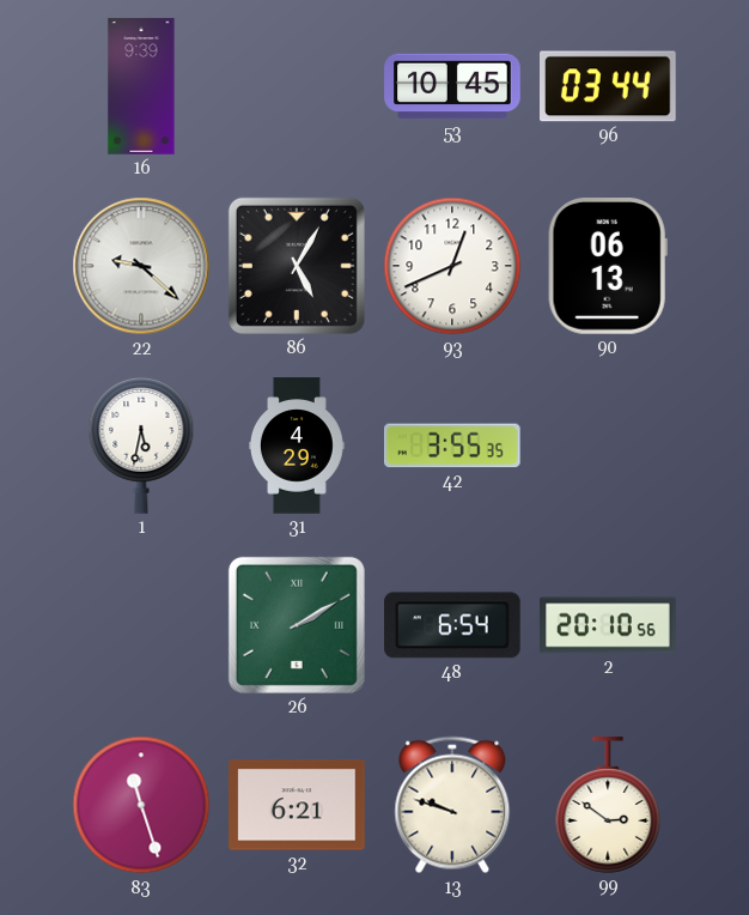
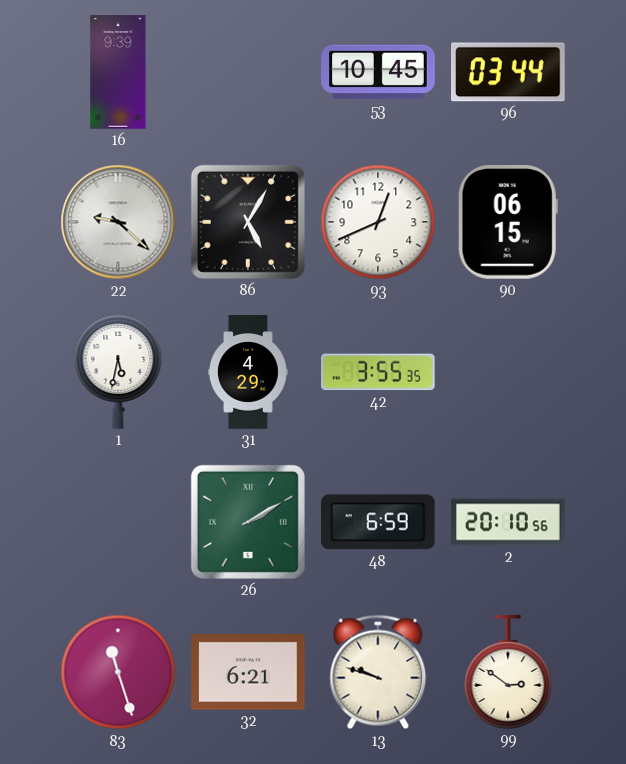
90: 06:13 -> 06:15
48: 6:54 -> 6:59
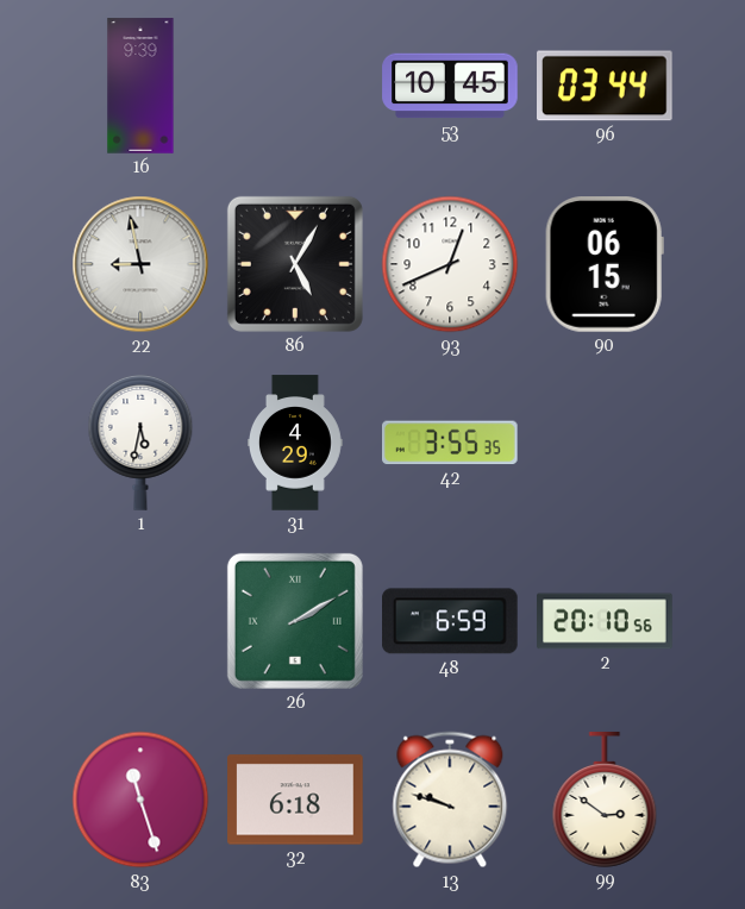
22: 9:22 -> 8:58
32: 6:21 -> 6:18
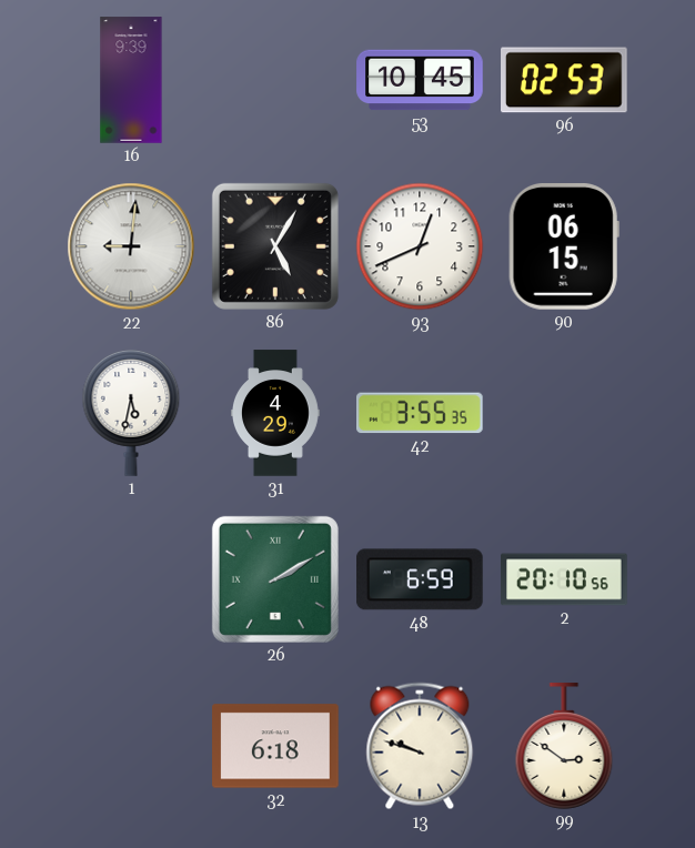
96: 03:44 -> 02:53
22: 8:58 -> 9:01
83: 11:27 -> none
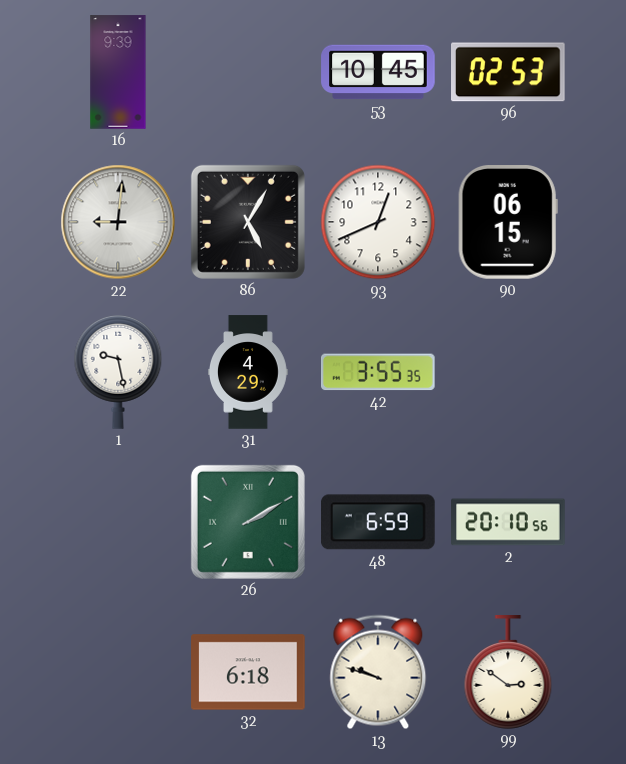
1: 5:32 -> 9:28
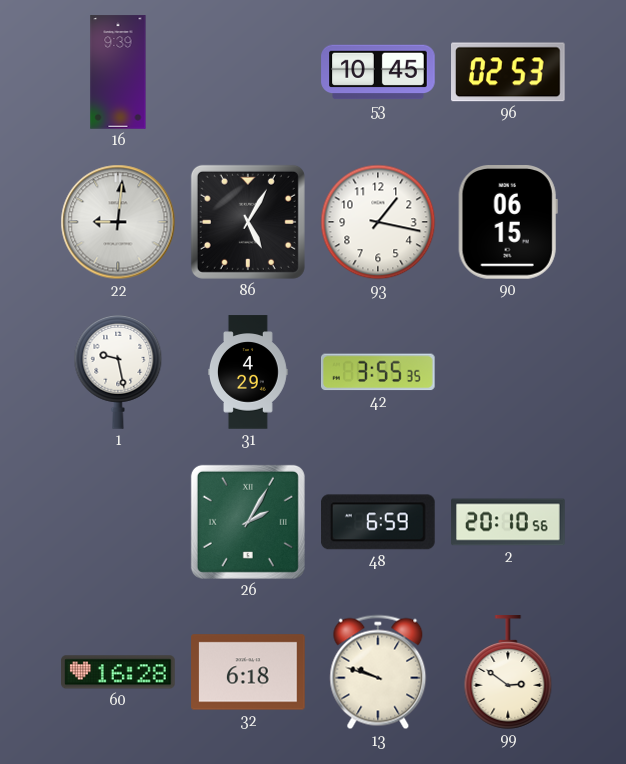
93: 12:41 -> 1:17
26: 2:10 -> 2:05
60: none -> 16:28
